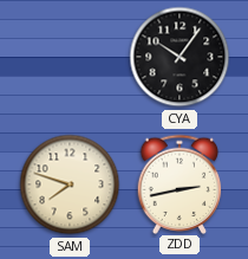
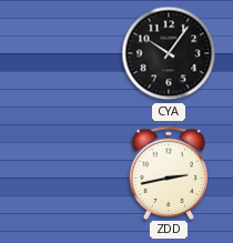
SAM: 7:48 -> none
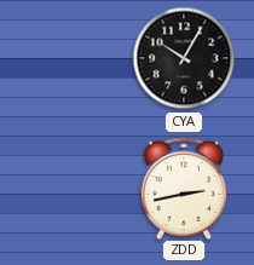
CYA: 10:06 -> 10:05
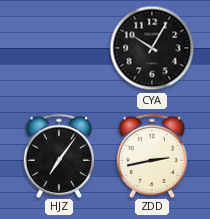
HJZ: none -> 7:06
